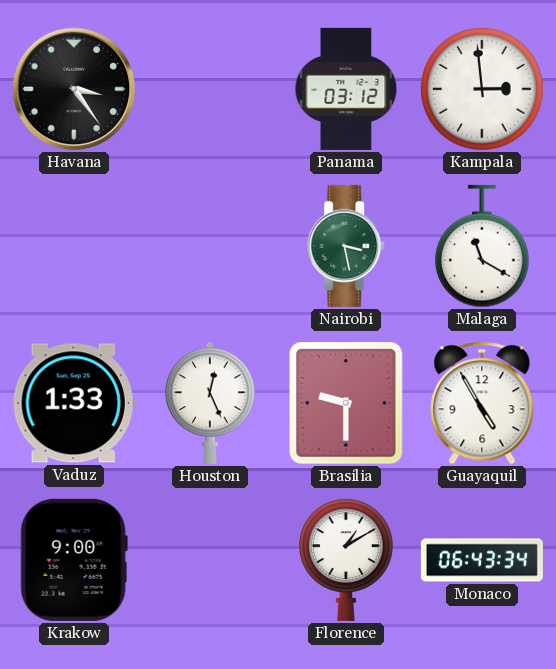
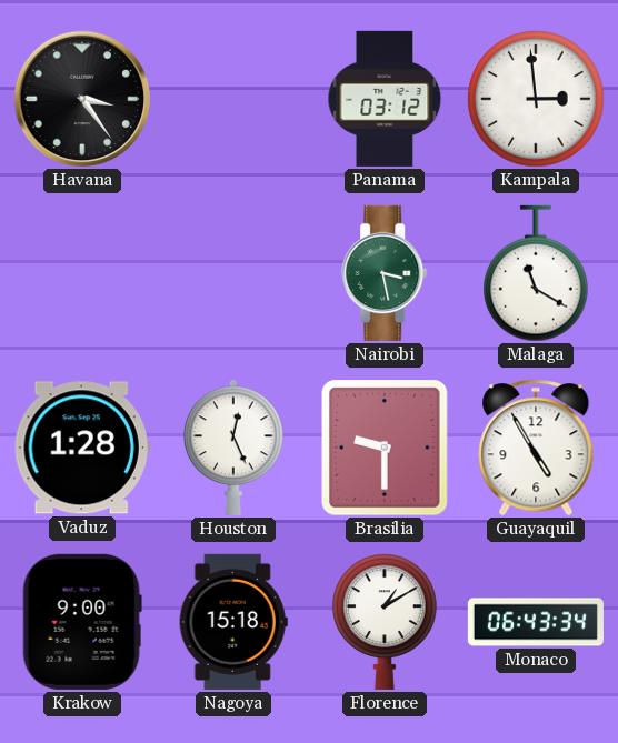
Vaduz: 1:33 -> 1:28
Nagoya: none -> 15:18
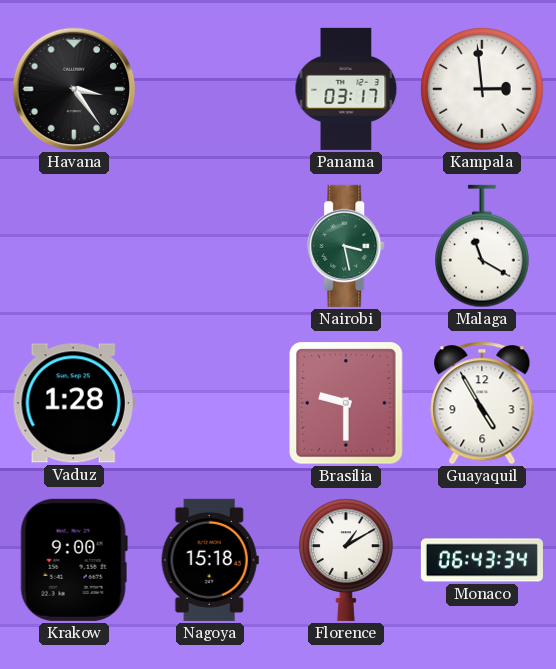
Panama: 03:12 -> 03:17
Houston: 12:26 -> none
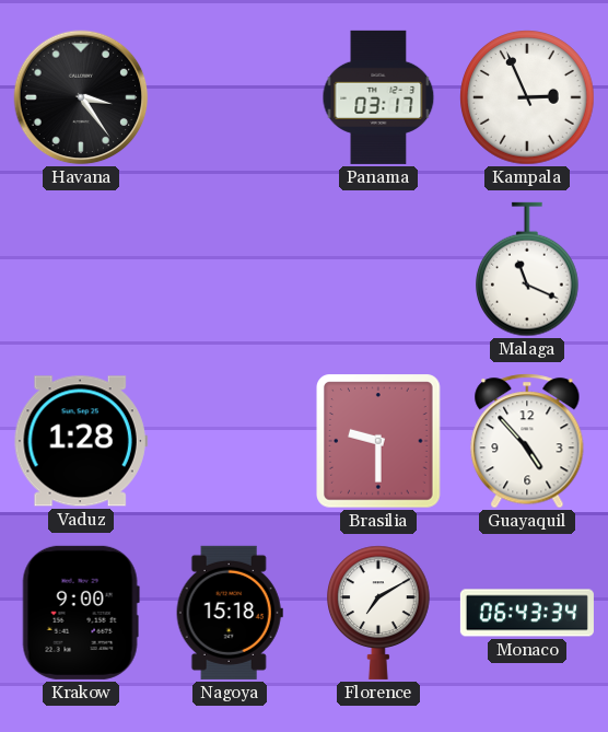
Kampala: 2:59 -> 2:56
Nairobi: 3:28 -> none
Malaga: 11:20 -> 11:19
Guayaquil: 4:55 -> 4:53
Florence: 1:10 -> 7:10
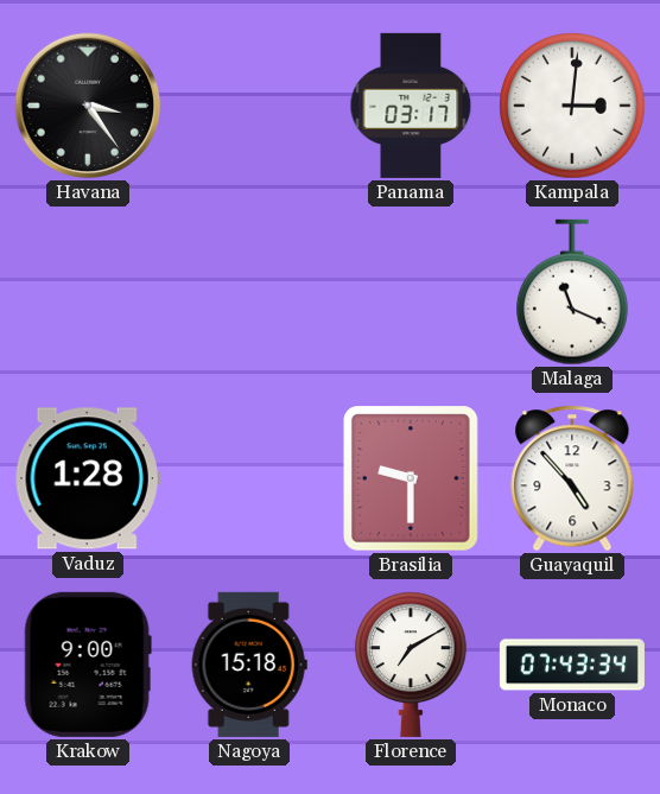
Kampala: 2:56 -> 3:01
Monaco: 06:43 -> 07:43
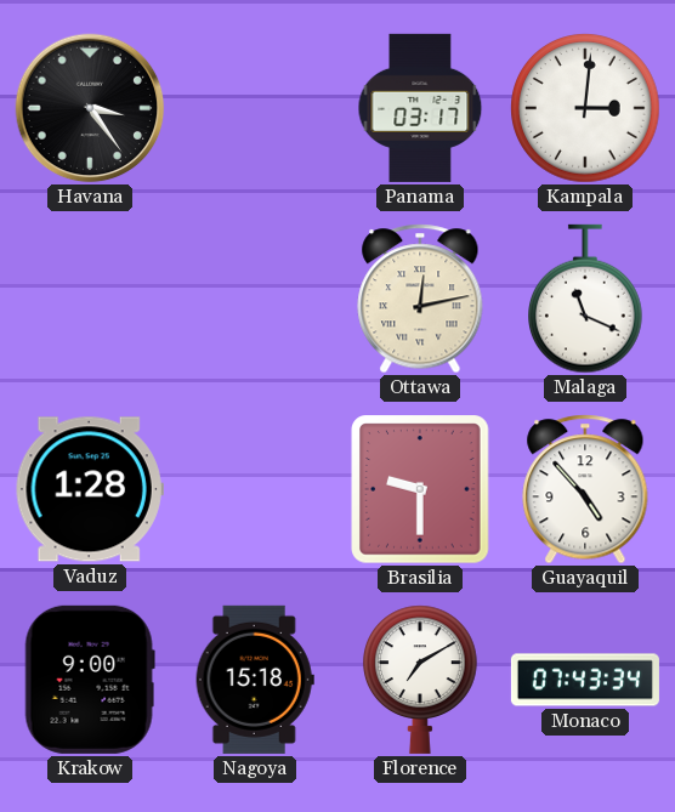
Ottawa: none -> 12:13
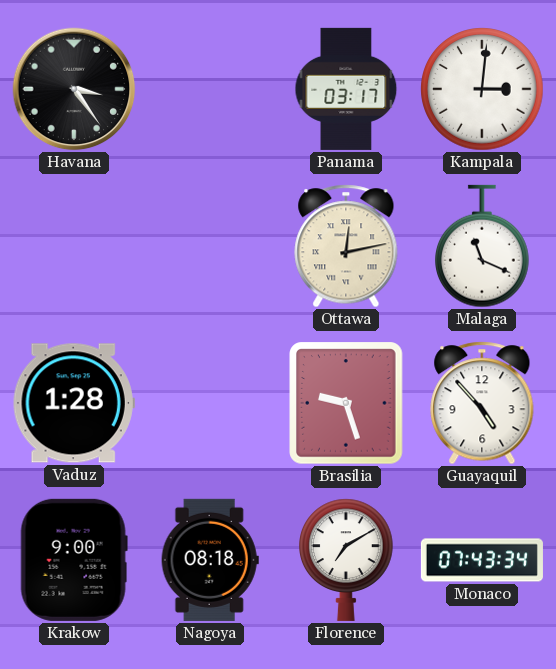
Brasilia: 9:30 -> 9:27
Nagoya: 15:18 -> 08:18
